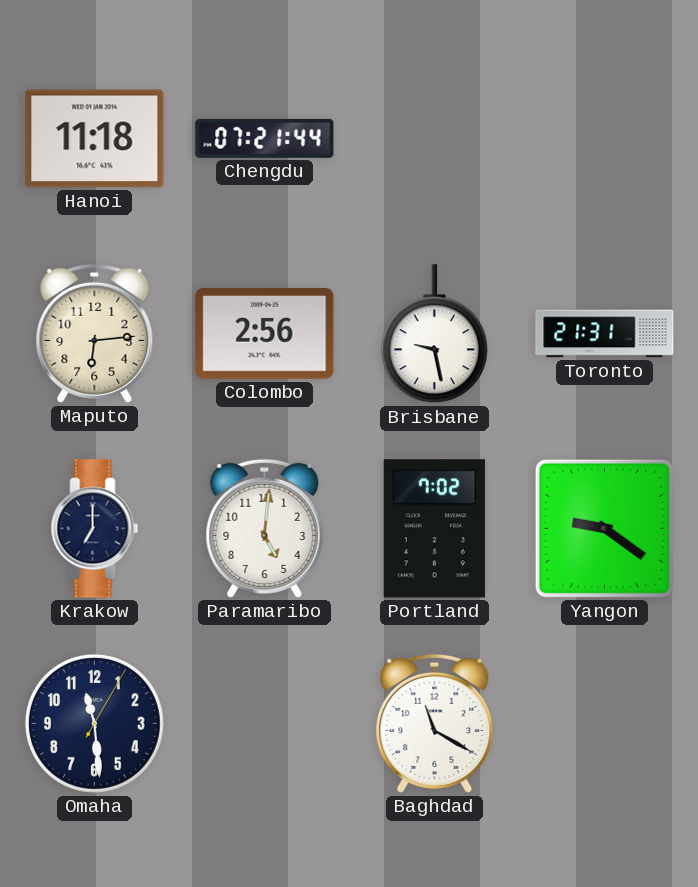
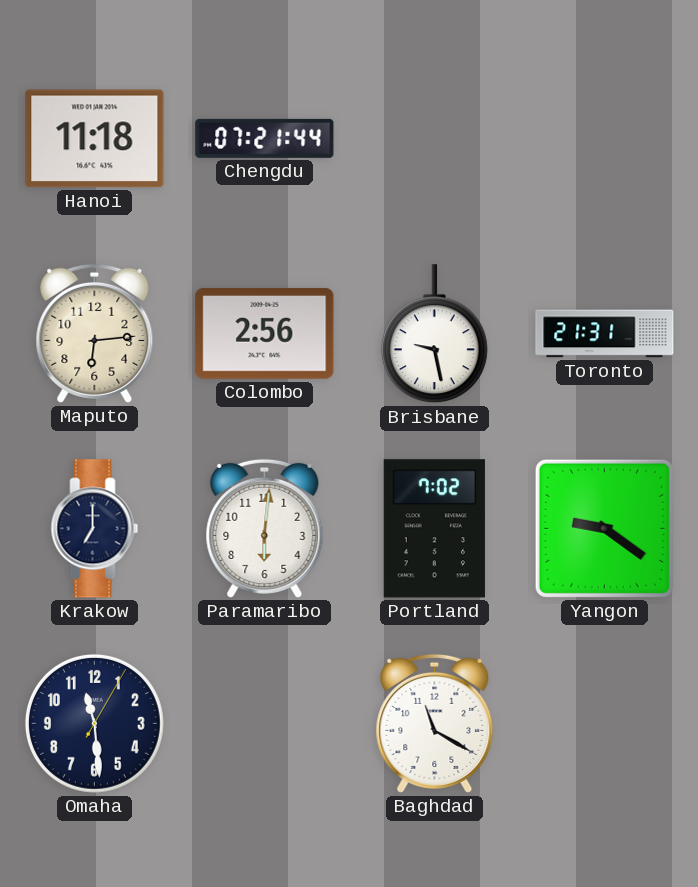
Paramaribo: 5:01 -> 6:01
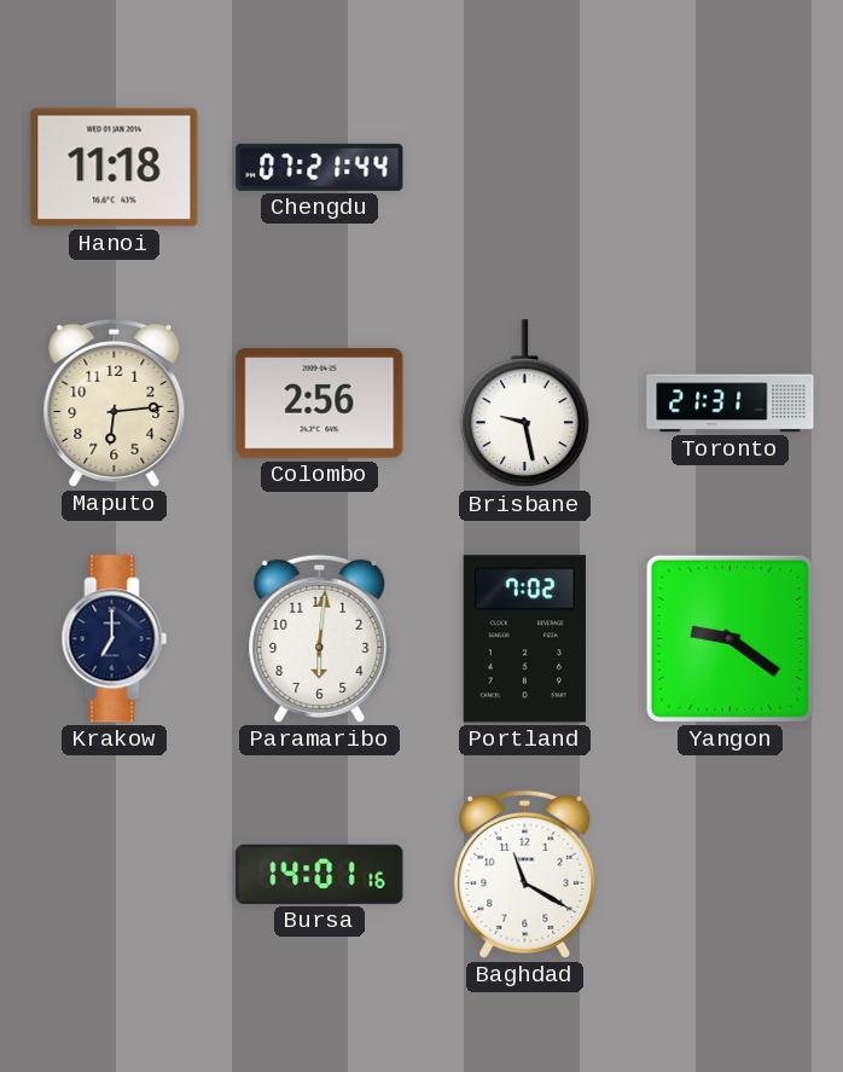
Omaha: 11:29 -> none
Bursa: none -> 14:01
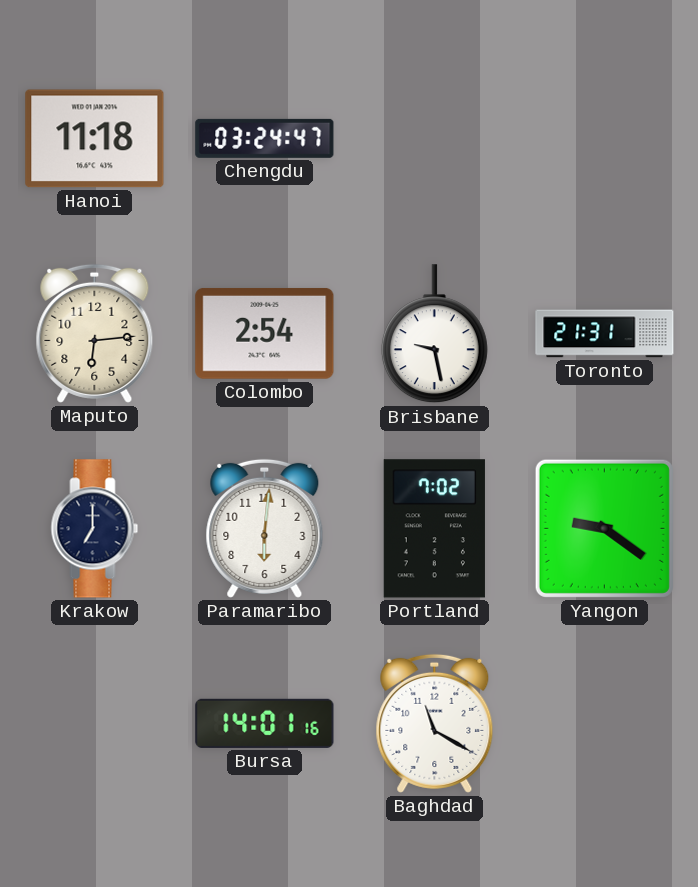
Chengdu: 07:21 -> 03:24
Colombo: 2:56 -> 2:54
